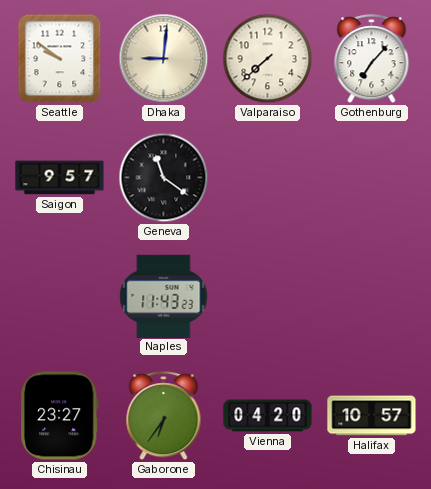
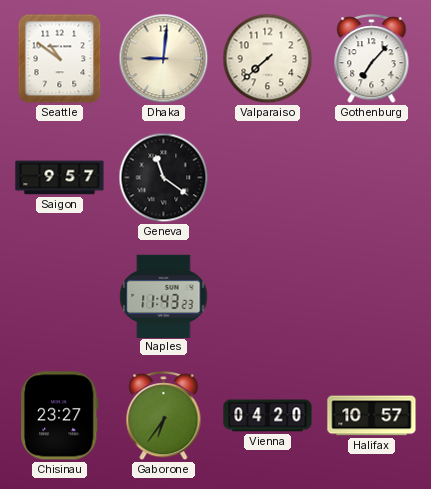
Seattle: 9:51 -> 10:51
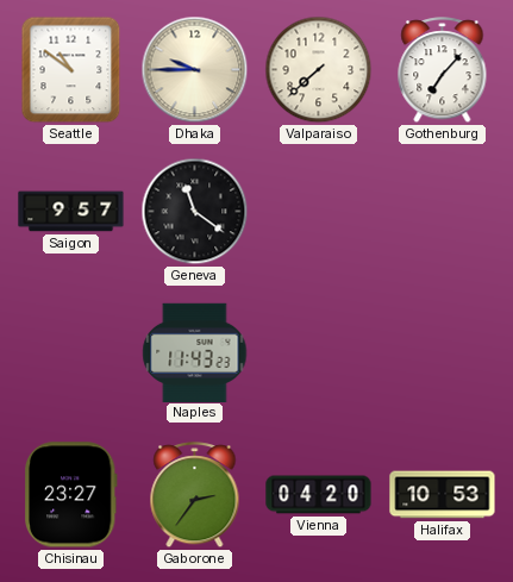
Dhaka: 9:01 -> 9:45
Gaborone: 6:36 -> 2:36
Halifax: 10:57 -> 10:53
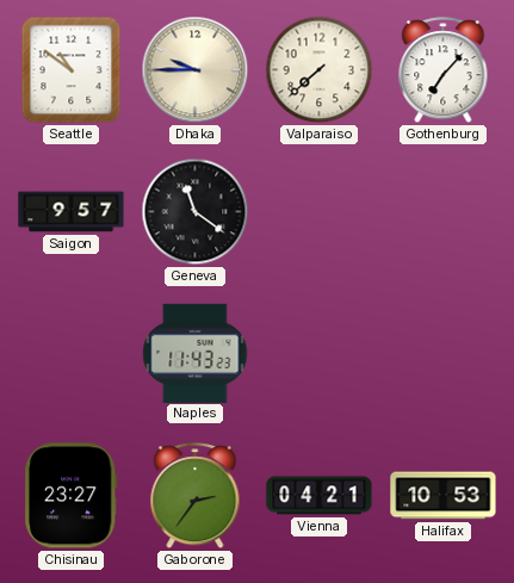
Vienna: 04:20 -> 04:21
